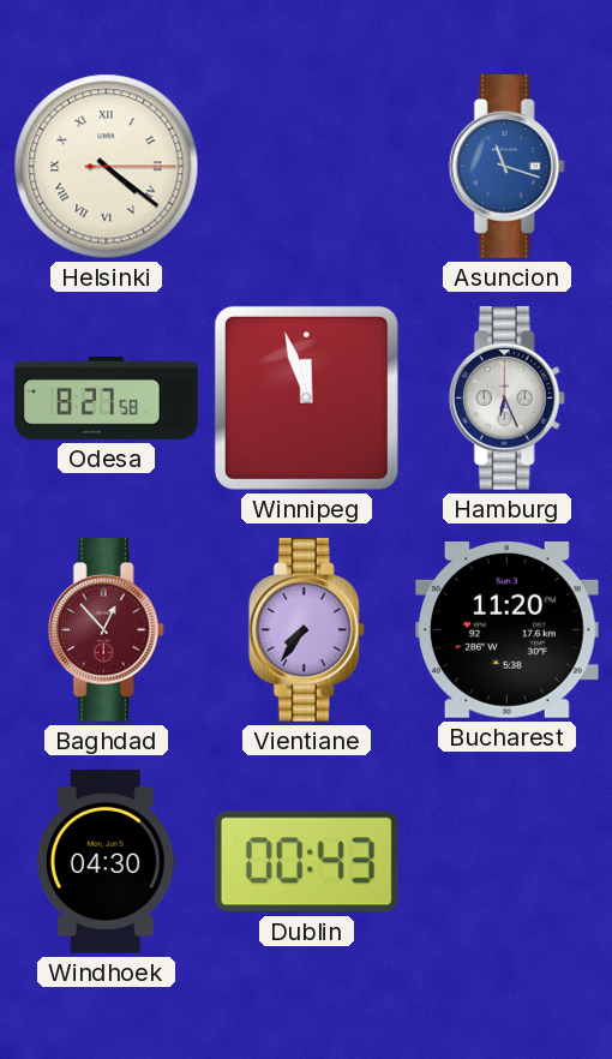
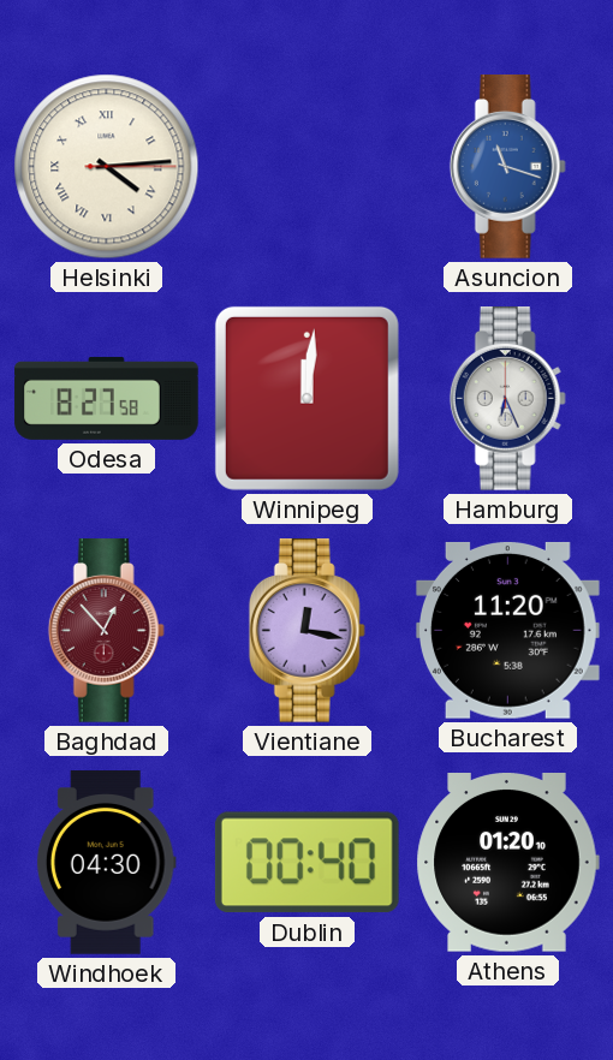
Helsinki: 4:21 -> 4:14
Winnipeg: 11:57 -> 12:01
Vientiane: 7:36 -> 12:17
Dublin: 00:43 -> 00:40
Athens: none -> 01:20
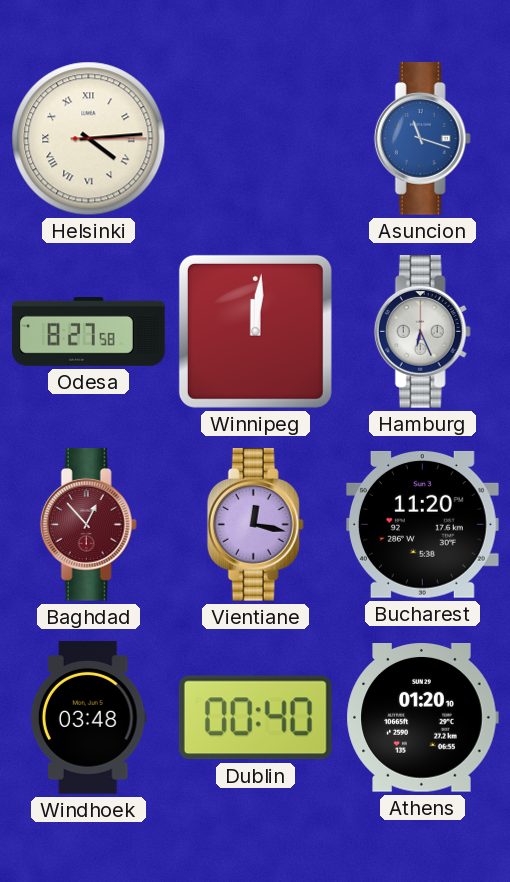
Windhoek: 04:30 -> 03:48
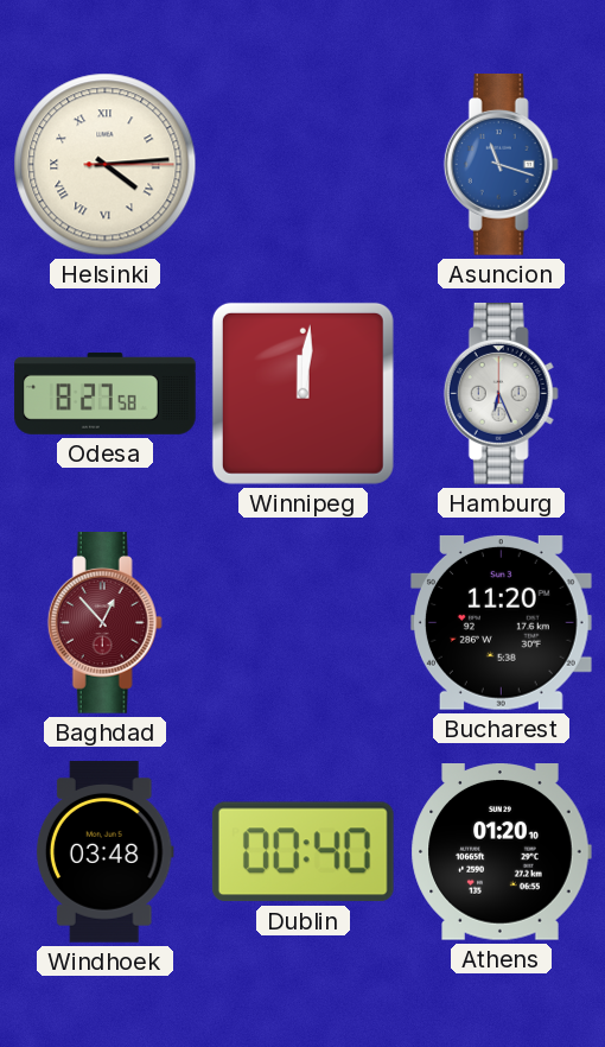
Vientiane: 12:17 -> none
